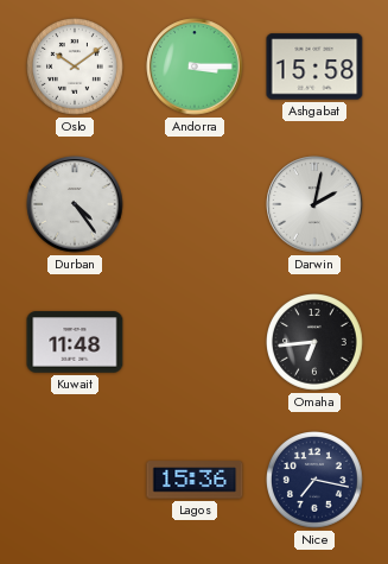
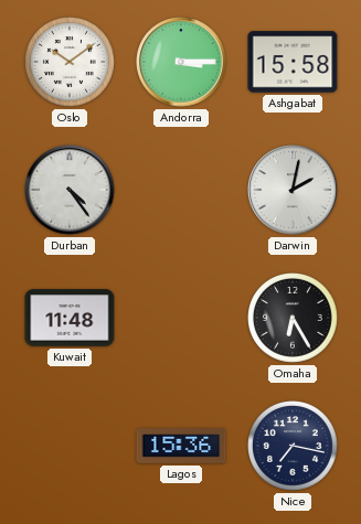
Omaha: 6:44 -> 6:25
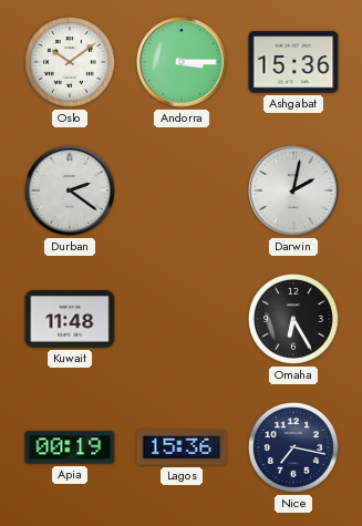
Ashgabat: 15:58 -> 15:36
Durban: 4:24 -> 2:21
Apia: none -> 00:19
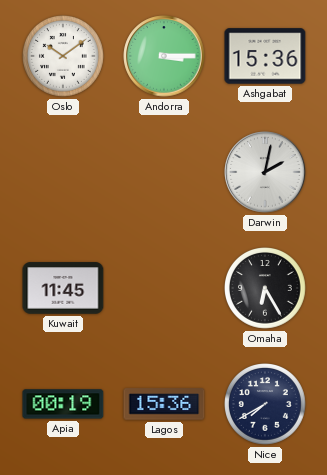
Durban: 2:21 -> none
Kuwait: 11:48 -> 11:45
Nice: 7:17 -> 7:40
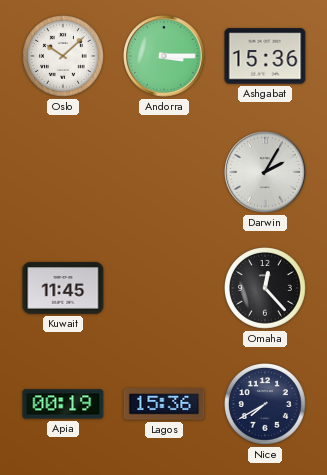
Oslo: 10:09 -> 10:08
Darwin: 2:02 -> 2:05
Omaha: 6:25 -> 12:23
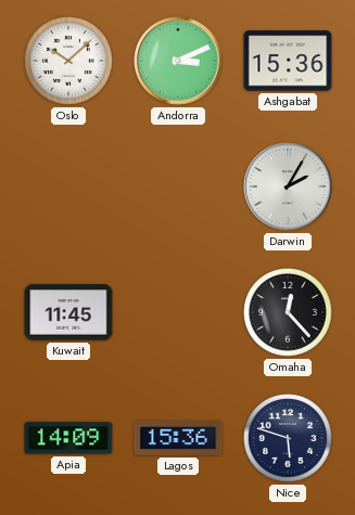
Andorra: 3:15 -> 3:11
Apia: 00:19 -> 14:09
Nice: 7:40 -> 5:48
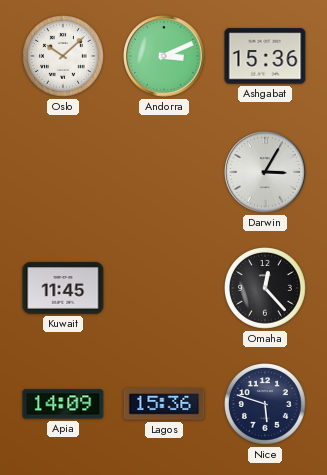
Darwin: 2:05 -> 3:05
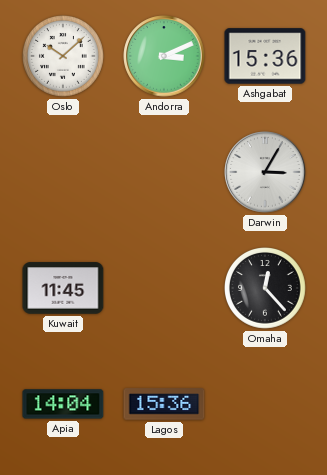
Apia: 14:09 -> 14:04
Nice: 5:48 -> none
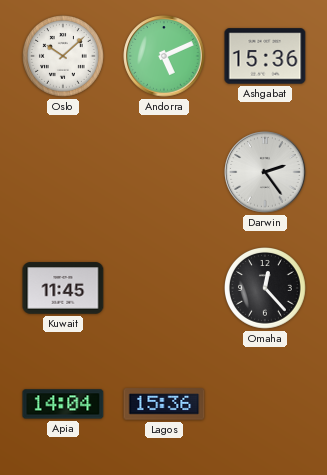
Andorra: 3:11 -> 5:11
Darwin: 3:05 -> 2:24
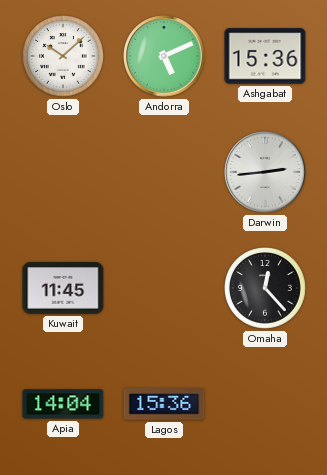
Darwin: 2:24 -> 2:44
